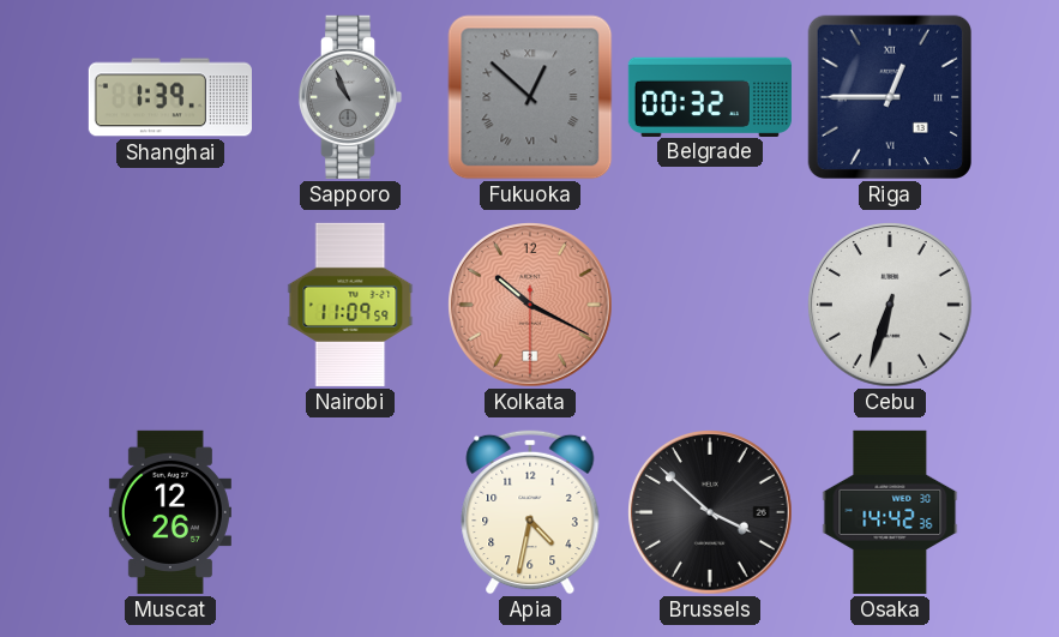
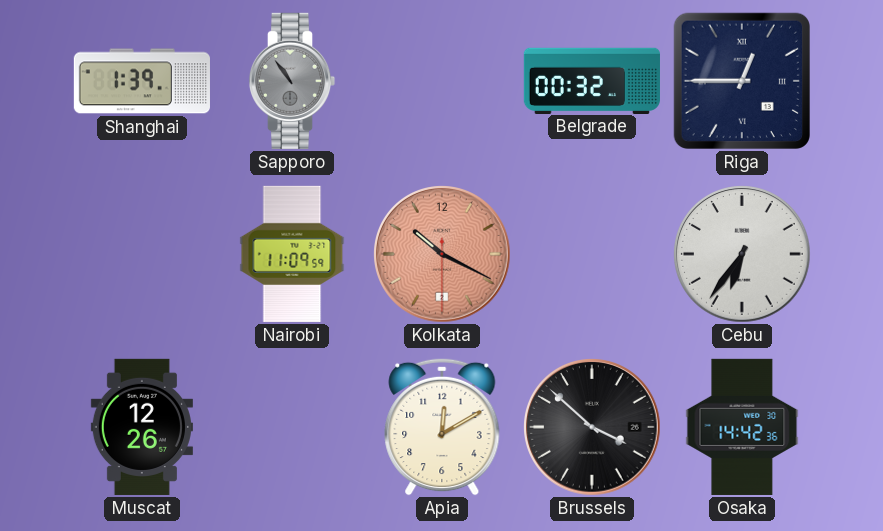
Sapporo: 10:56 -> 10:54
Fukuoka: 12:52 -> none
Cebu: 6:33 -> 6:36
Apia: 4:32 -> 12:10
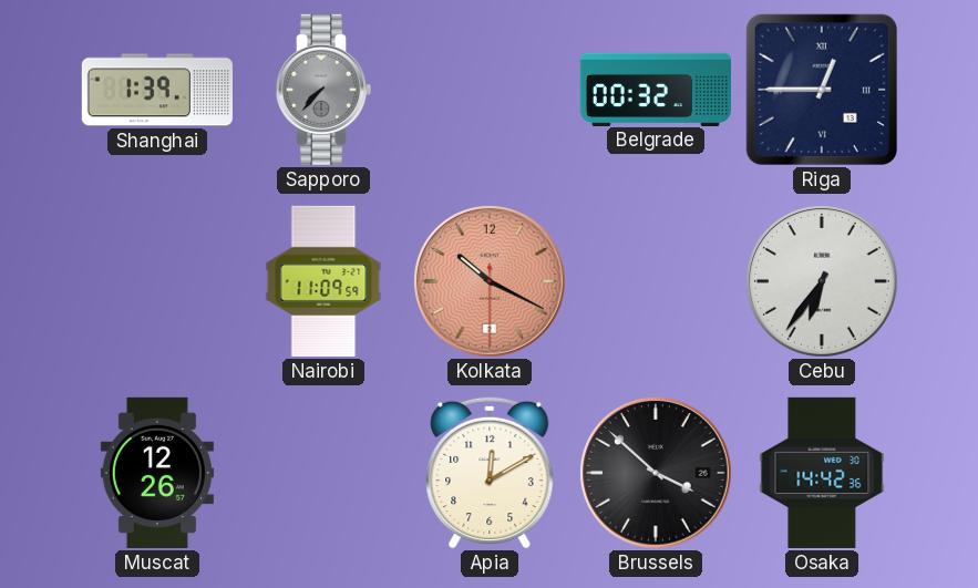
Sapporo: 10:54 -> 7:37
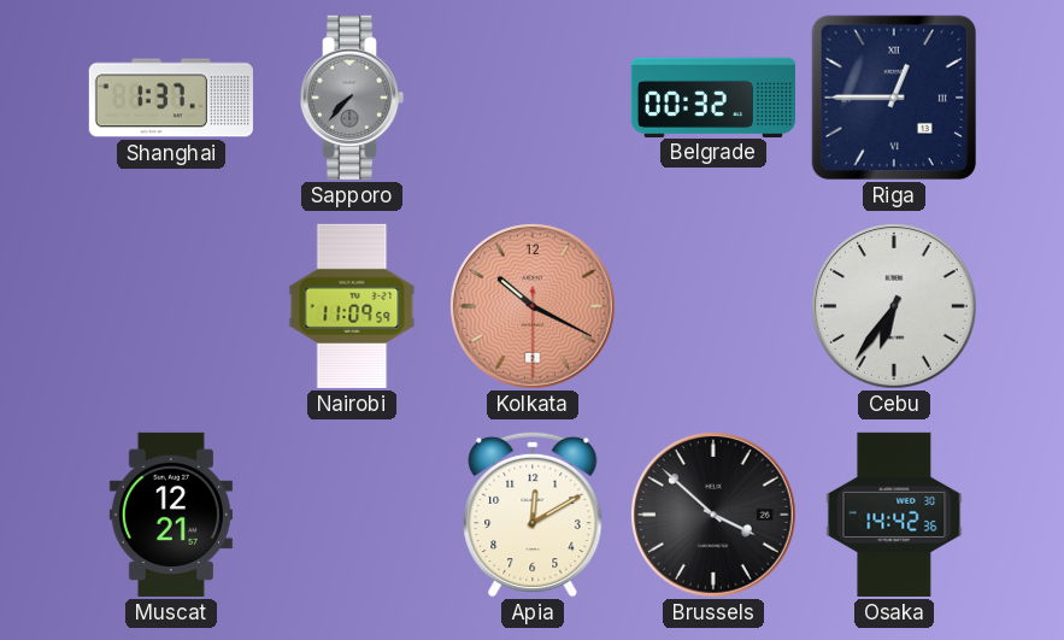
Shanghai: 1:39 -> 1:37
Muscat: 12:26 -> 12:21
